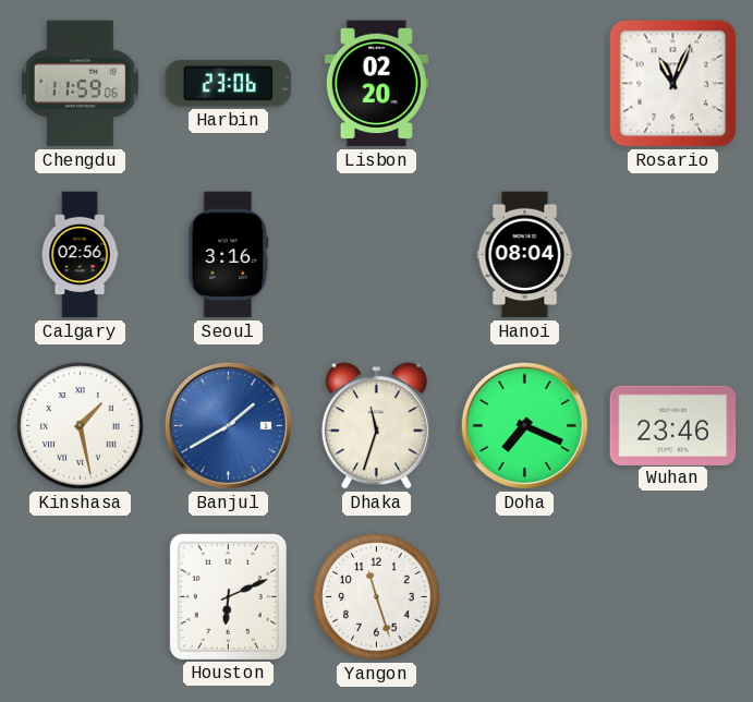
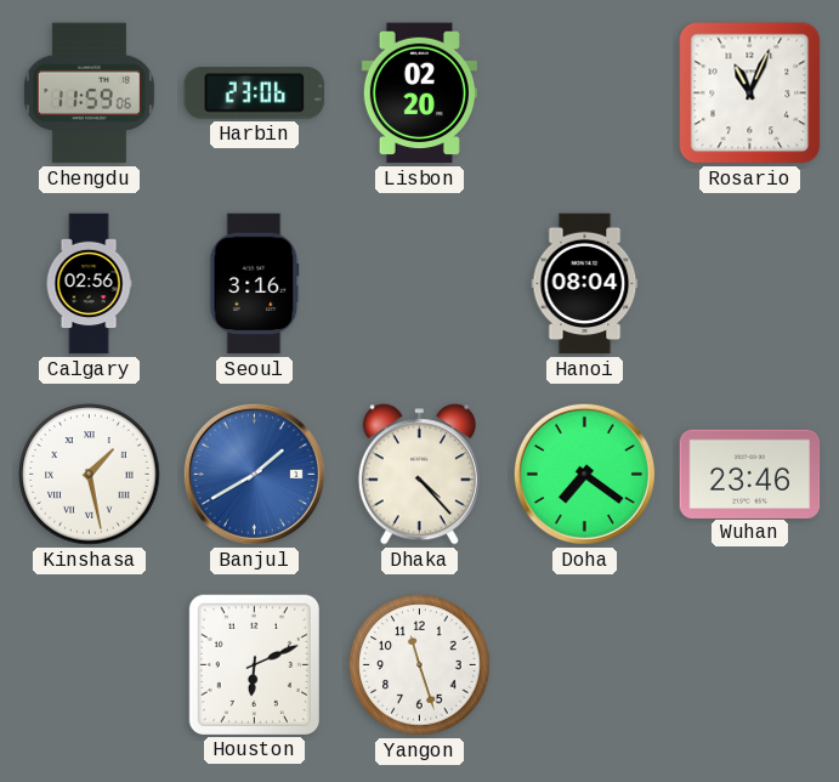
Dhaka: 11:33 -> 4:23
Doha: 7:19 -> 7:21
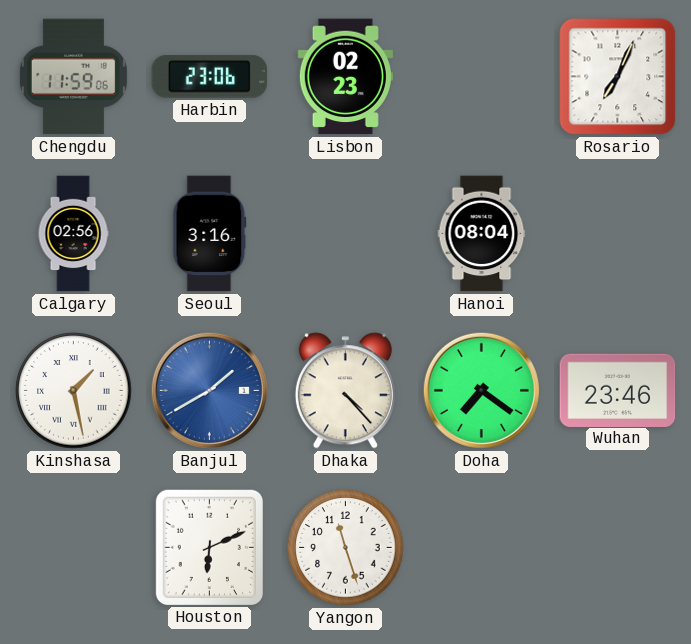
Lisbon: 02:20 -> 02:23
Rosario: 11:04 -> 7:04
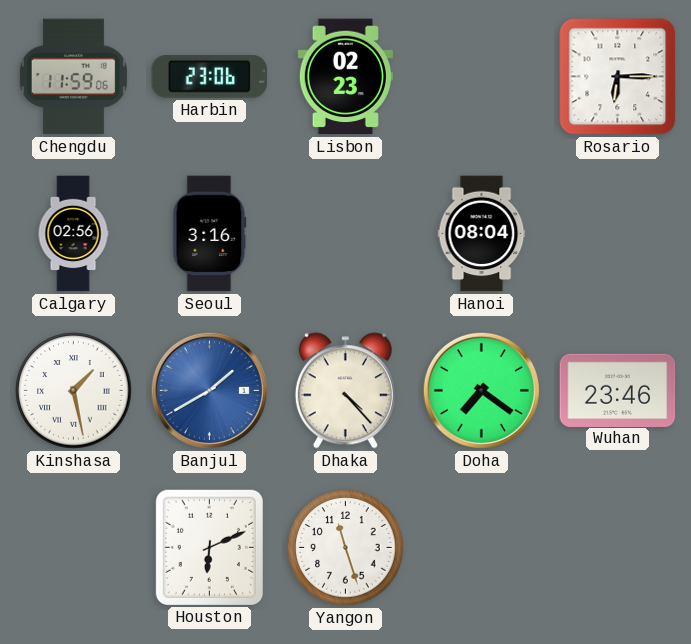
Rosario: 7:04 -> 6:15
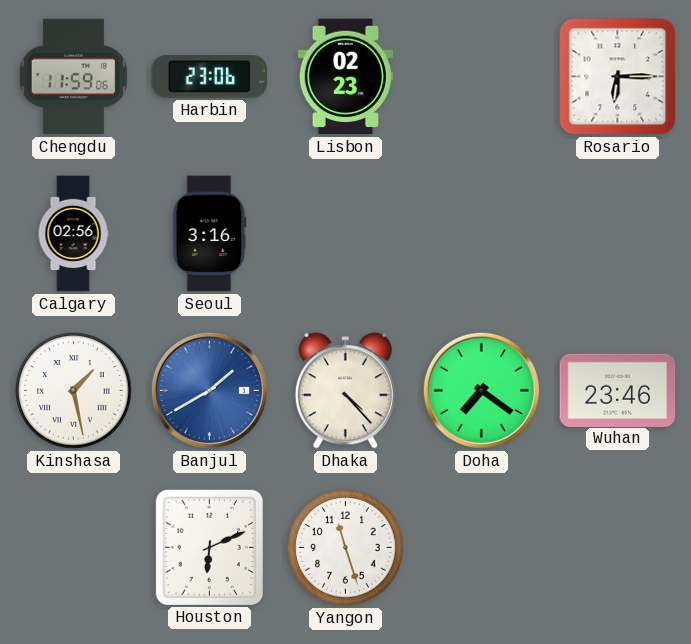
Hanoi: 08:04 -> none
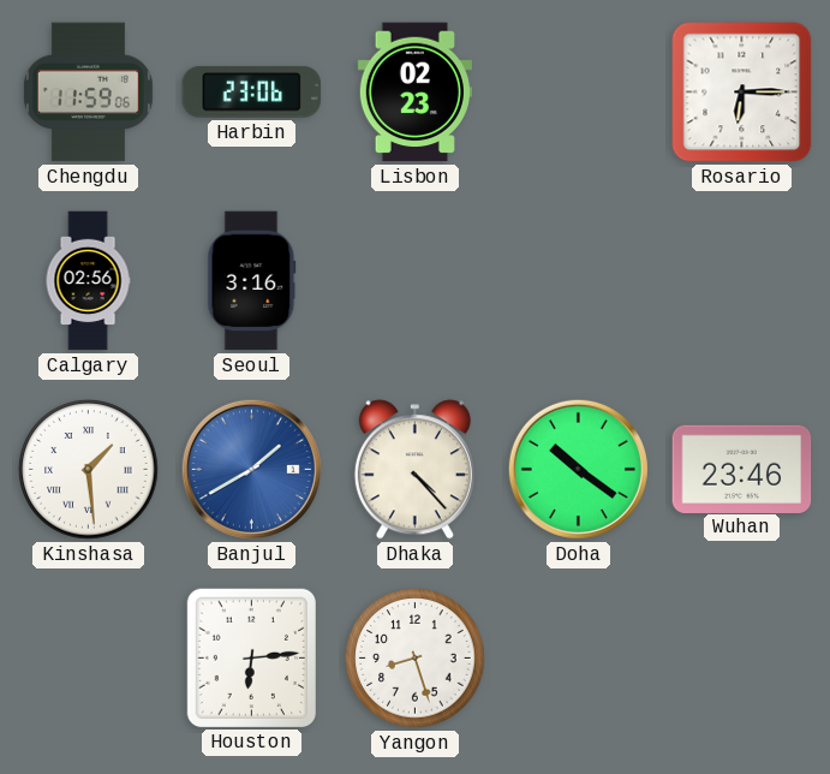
Kinshasa: 1:28 -> 1:29
Doha: 7:21 -> 10:21
Houston: 6:11 -> 6:14
Yangon: 11:27 -> 8:27
